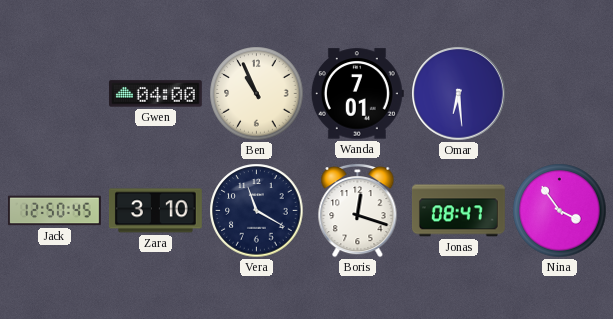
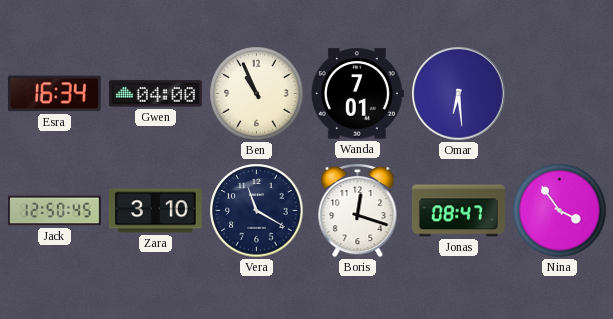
Esra: none -> 16:34
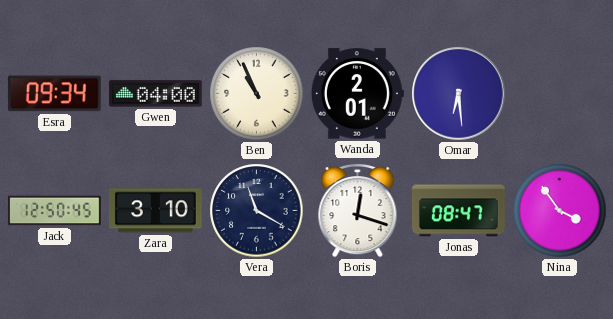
Esra: 16:34 -> 09:34
Wanda: 7:01 -> 2:01
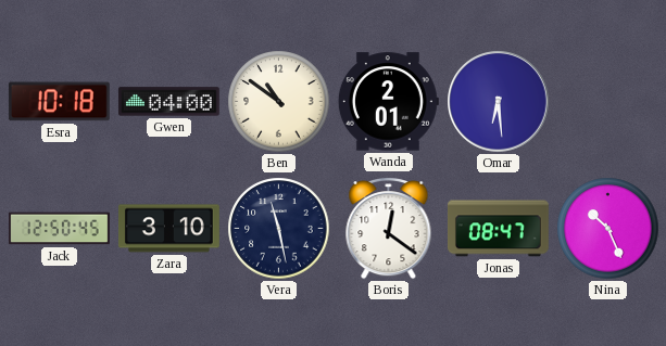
Esra: 09:34 -> 10:18
Ben: 10:56 -> 10:51
Vera: 11:20 -> 11:28
Boris: 12:18 -> 12:21
Nina: 3:54 -> 10:26
